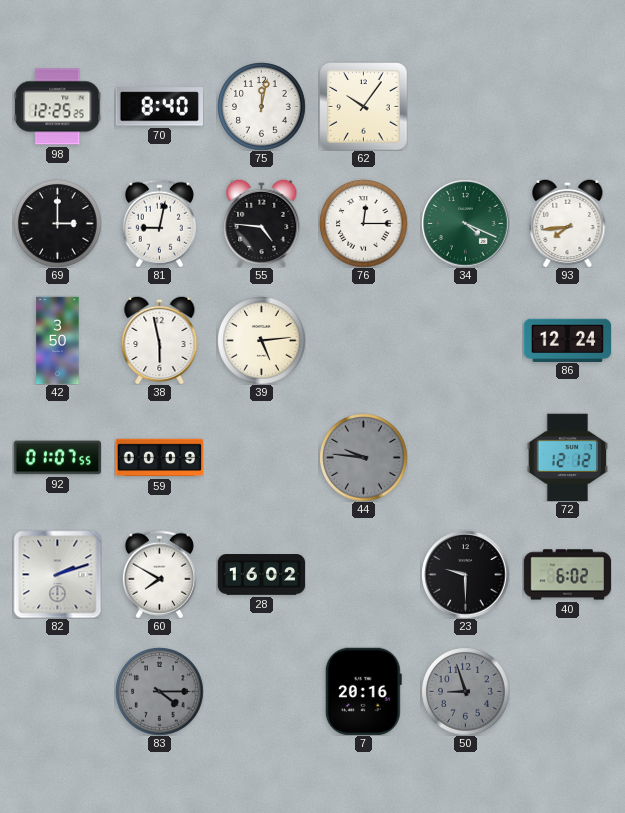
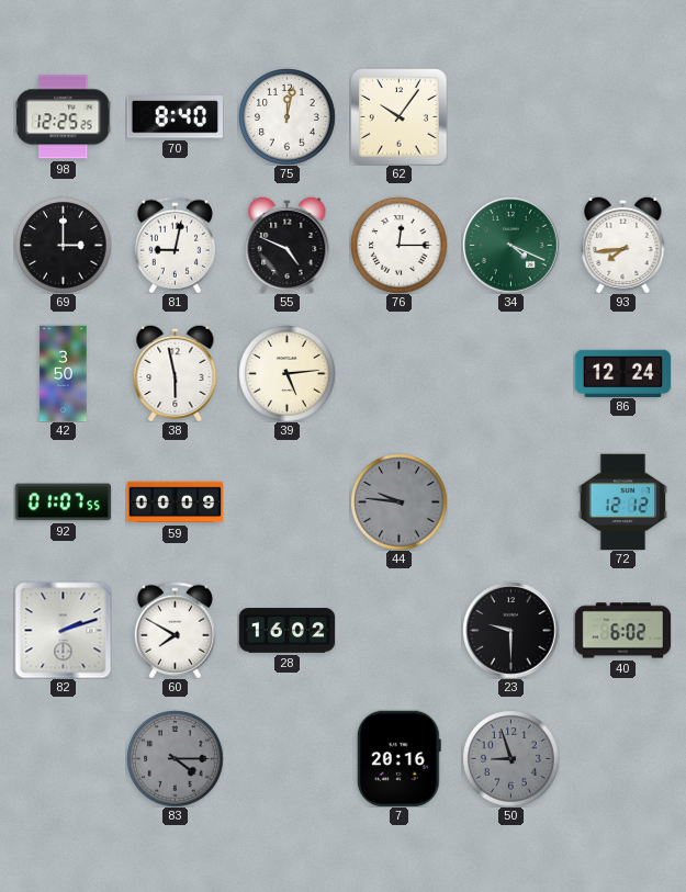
55: 4:46 -> 4:49
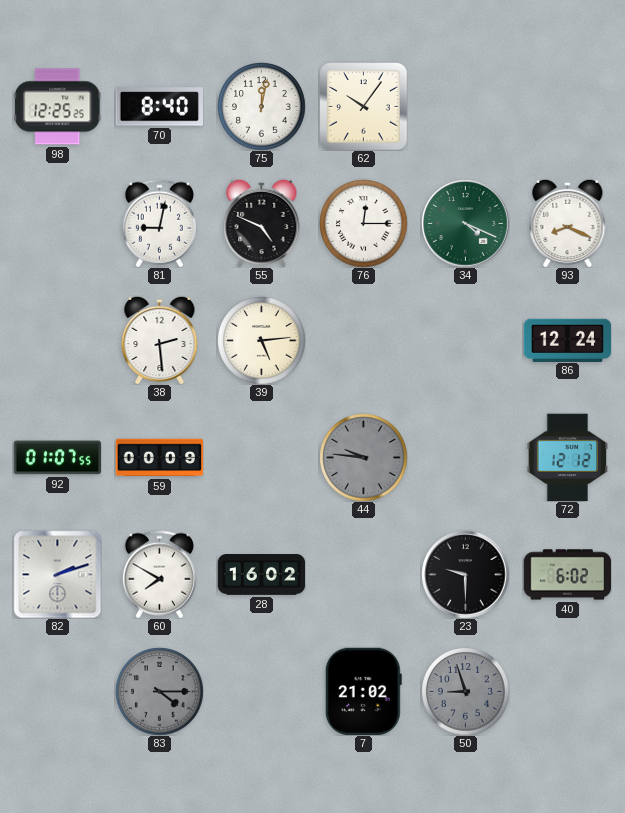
69: 3:00 -> none
93: 7:44 -> 8:19
42: 3:50 -> none
38: 5:58 -> 2:29
7: 20:16 -> 21:02
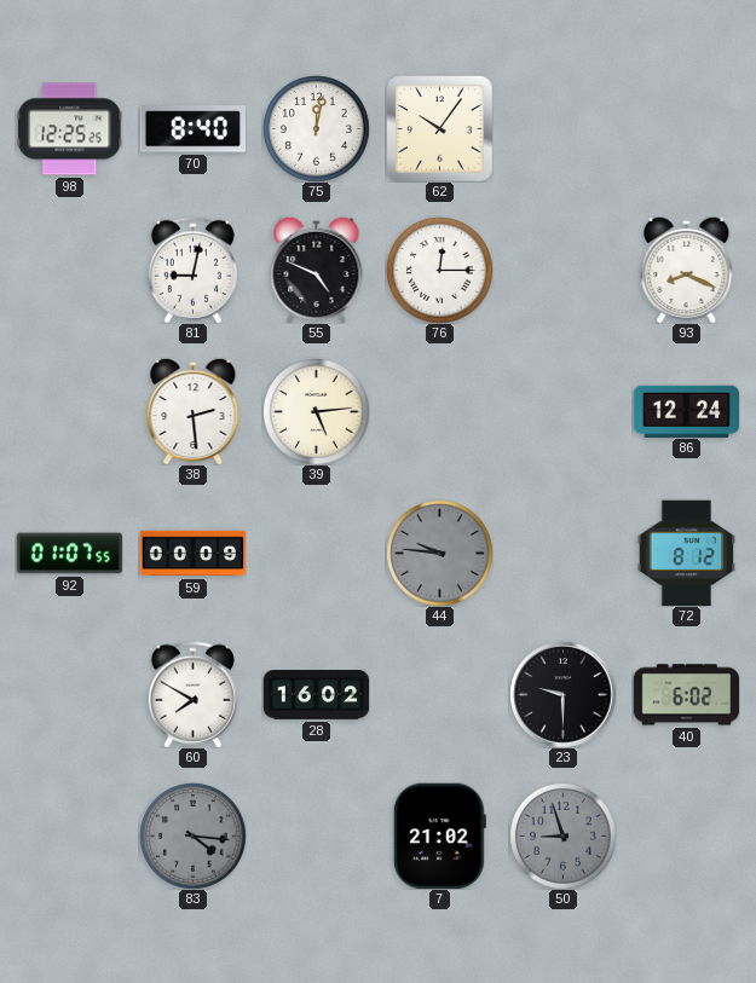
34: 4:19 -> none
72: 12:12 -> 8:12
82: 2:12 -> none
83: 4:15 -> 4:16
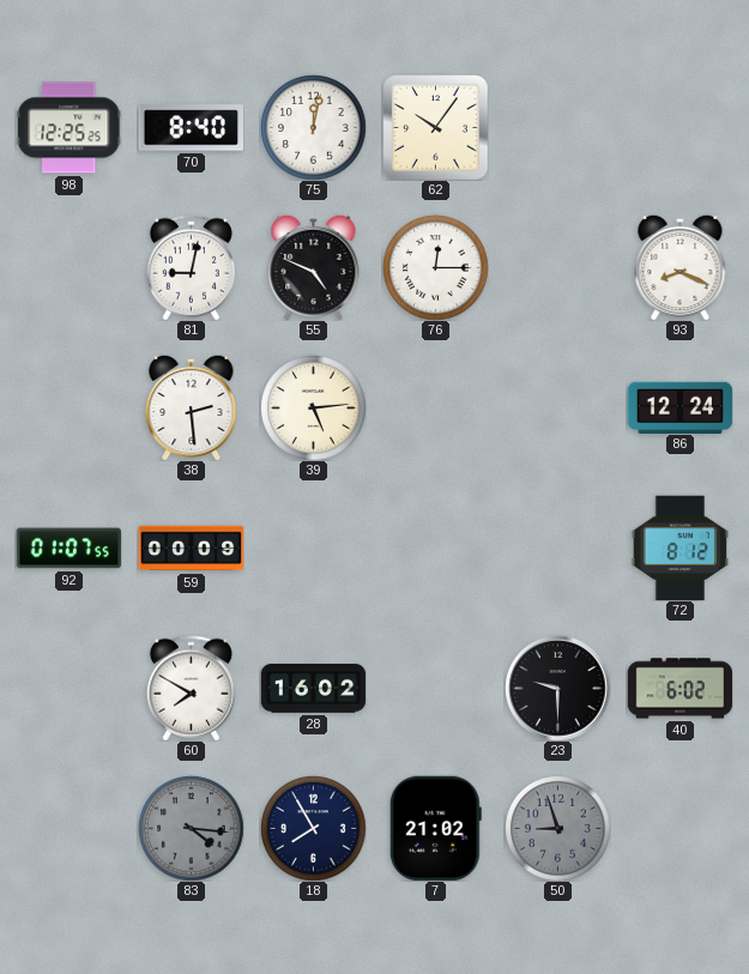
44: 9:46 -> none
18: none -> 7:55
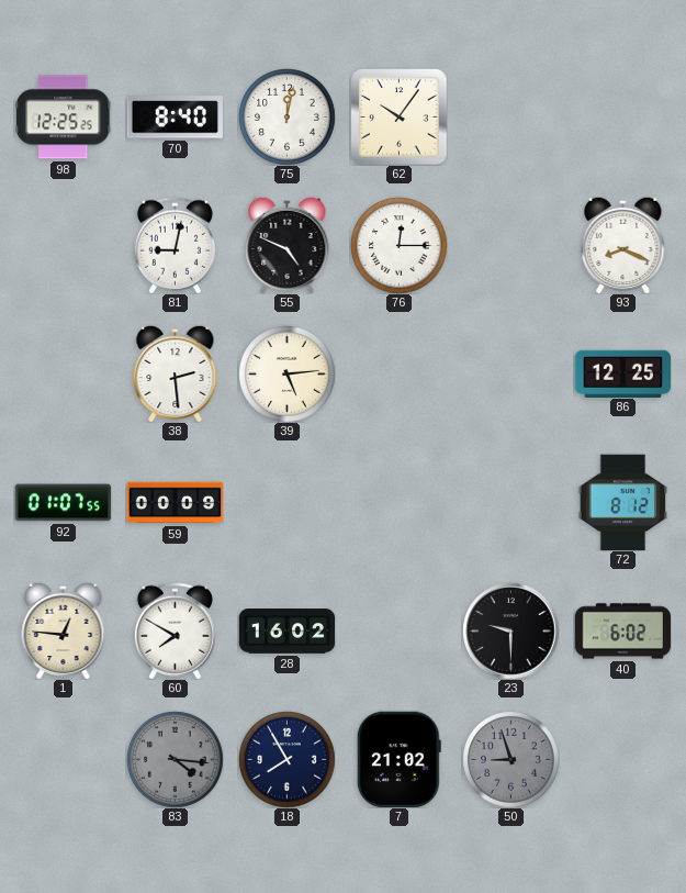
86: 12:24 -> 12:25
1: none -> 12:46
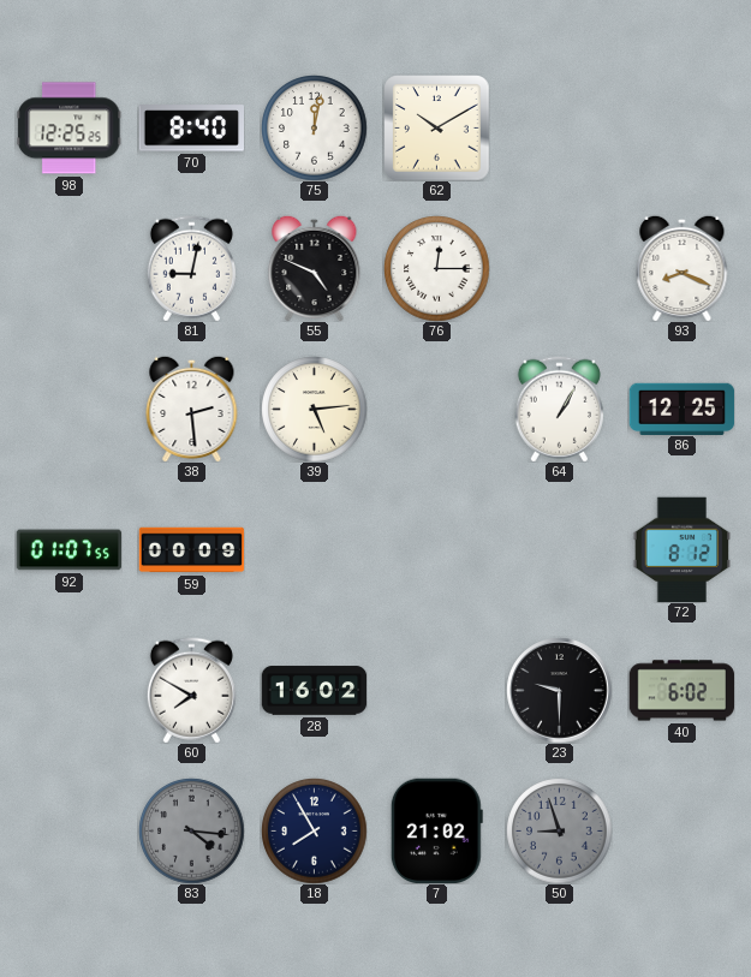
62: 10:06 -> 10:10
64: none -> 1:05
1: 12:46 -> none
